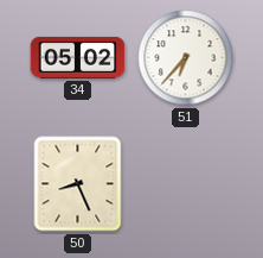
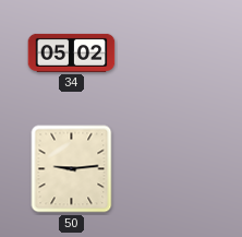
51: 6:37 -> none
50: 8:26 -> 9:14
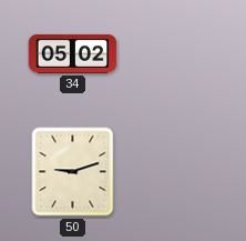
50: 9:14 -> 9:12
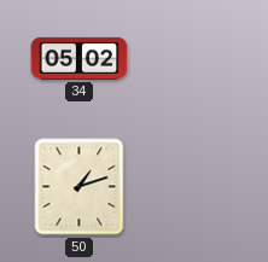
50: 9:12 -> 1:12
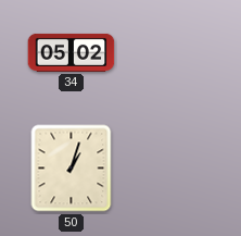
50: 1:12 -> 1:03
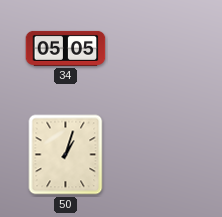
34: 05:02 -> 05:05
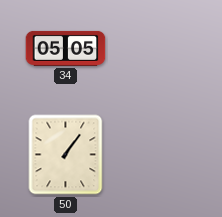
50: 1:03 -> 1:06
